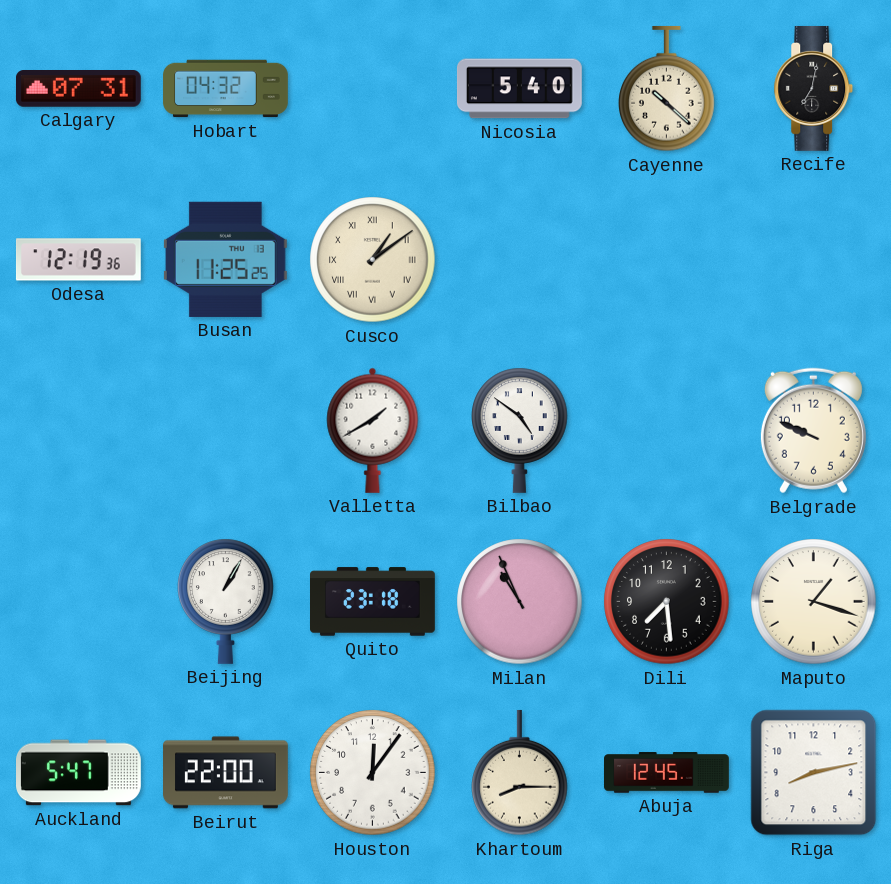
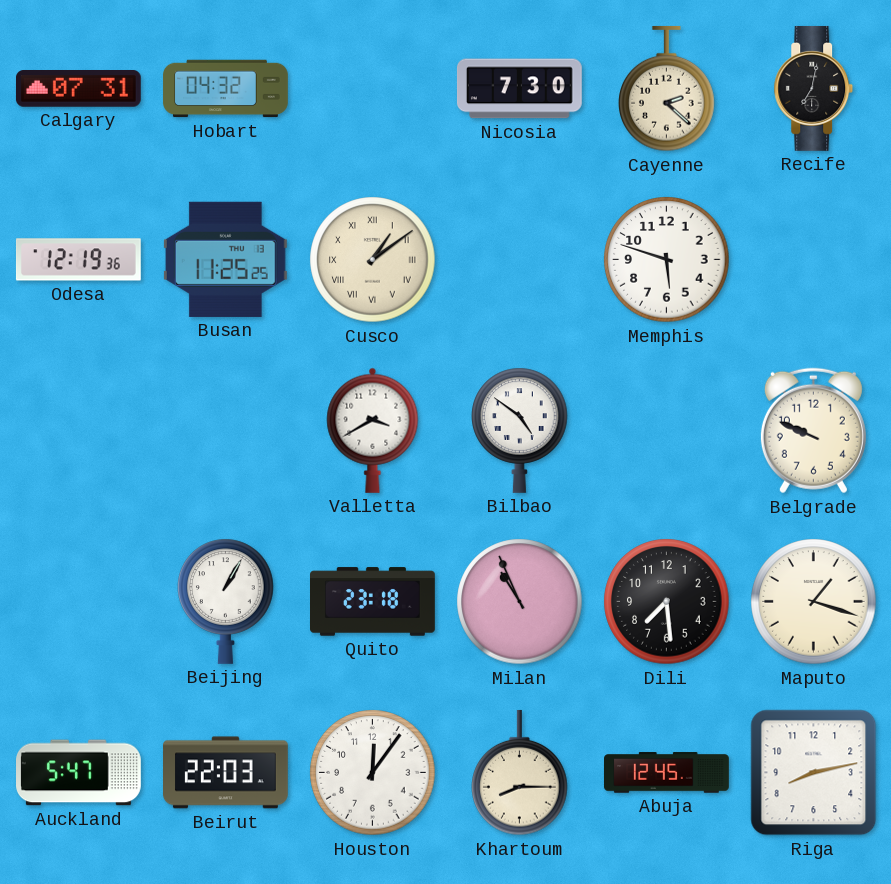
Nicosia: 5:40 -> 7:30
Cayenne: 10:22 -> 2:22
Memphis: none -> 5:48
Valletta: 1:40 -> 3:40
Beirut: 22:00 -> 22:03
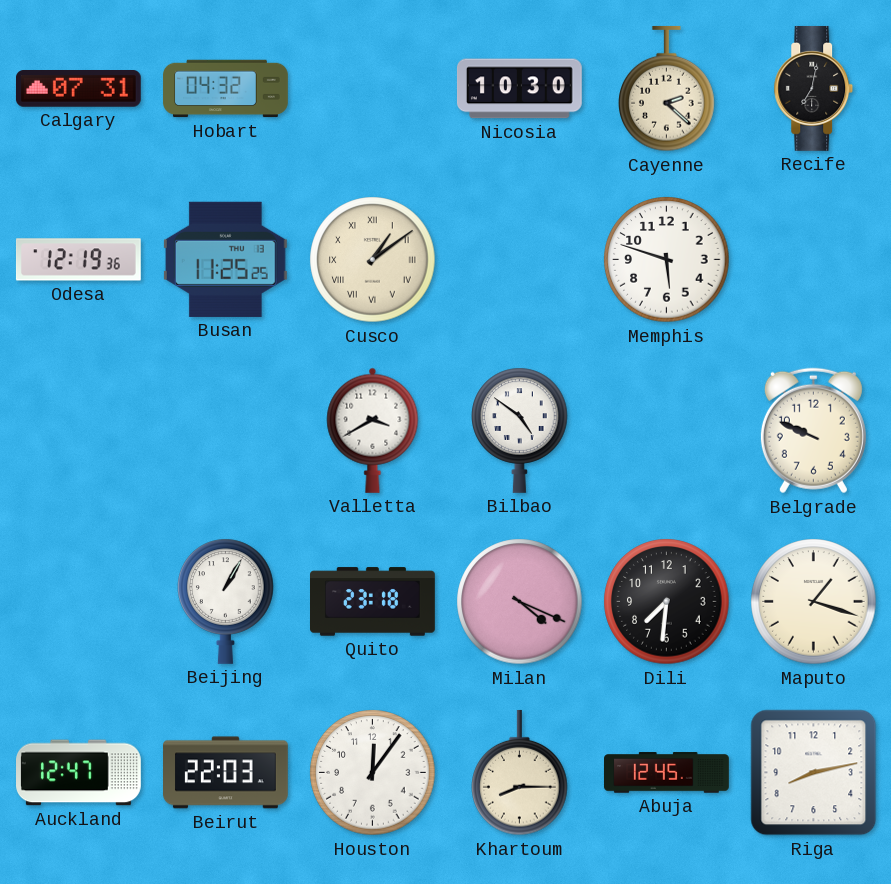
Nicosia: 7:30 -> 10:30
Milan: 10:56 -> 4:19
Dili: 7:29 -> 7:31
Auckland: 5:47 -> 12:47
